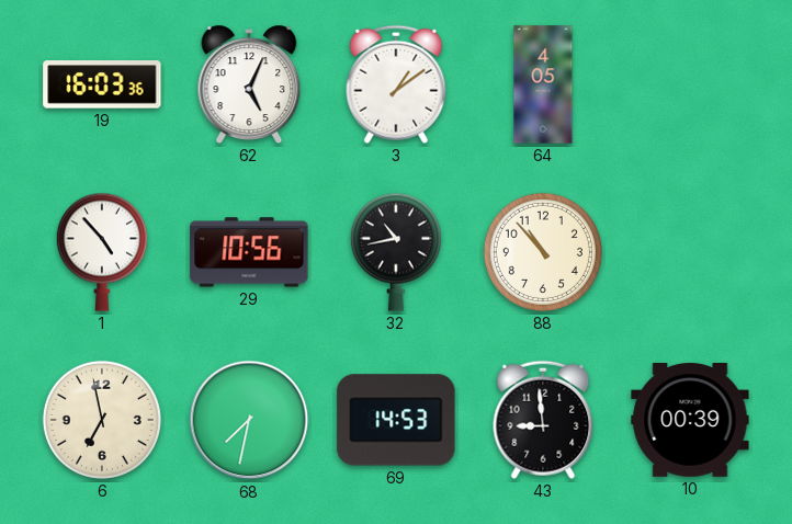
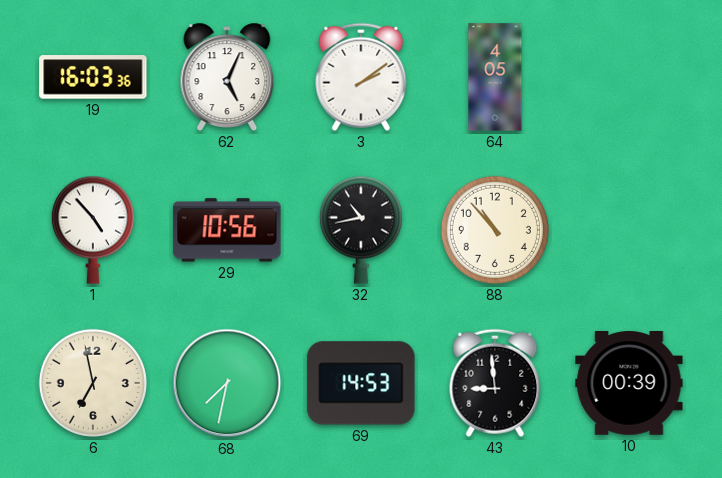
3: 1:09 -> 2:09
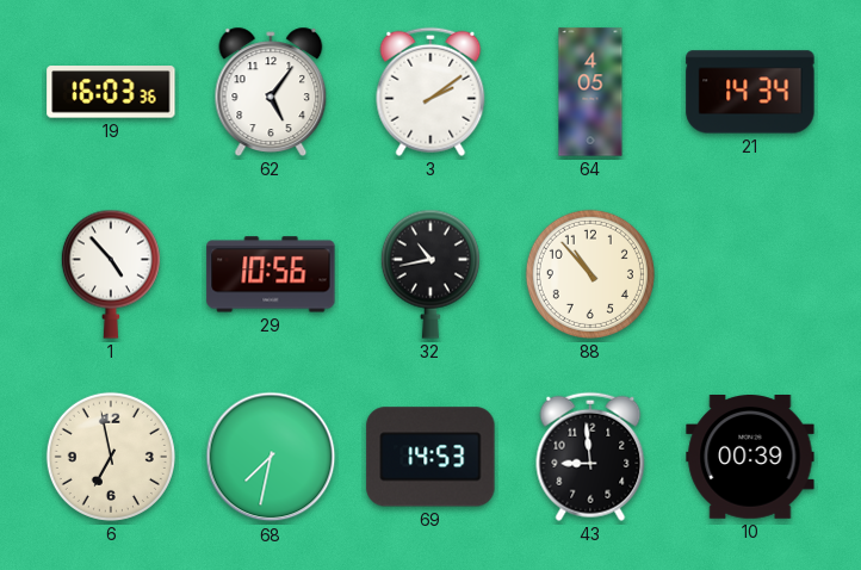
62: 5:04 -> 5:06
21: none -> 14:34
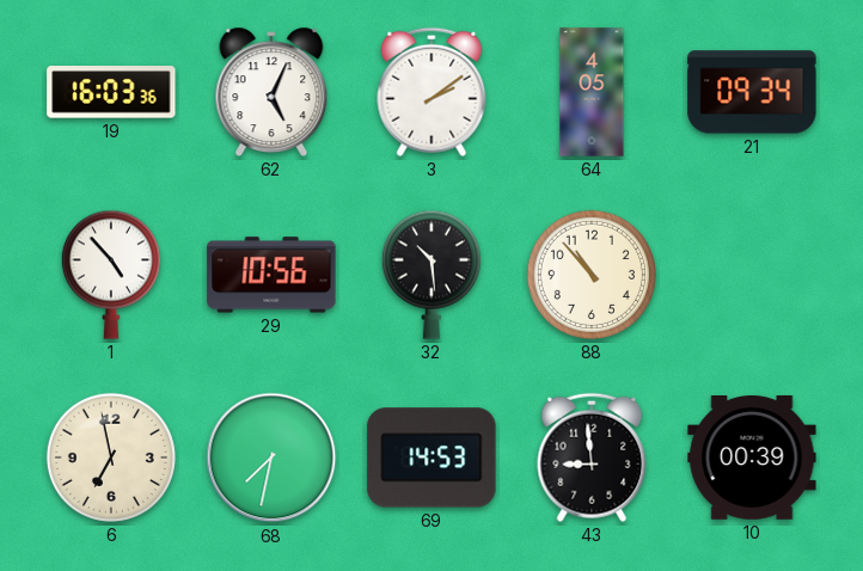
62: 5:06 -> 5:04
21: 14:34 -> 09:34
32: 10:43 -> 10:29
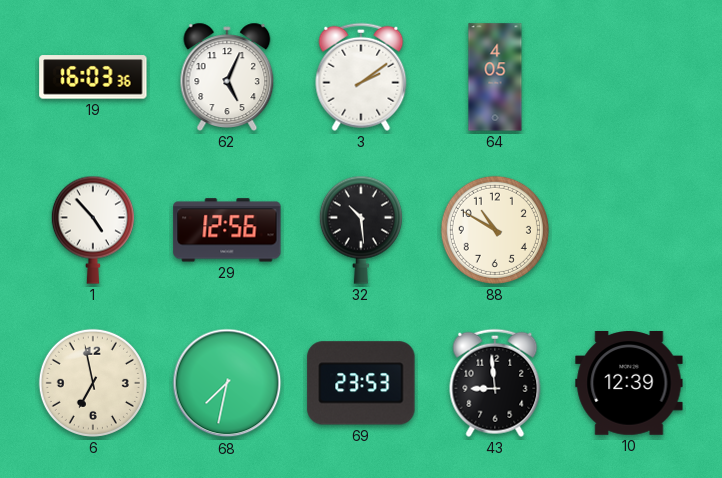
21: 09:34 -> none
29: 10:56 -> 12:56
88: 10:53 -> 10:50
69: 14:53 -> 23:53
10: 00:39 -> 12:39
